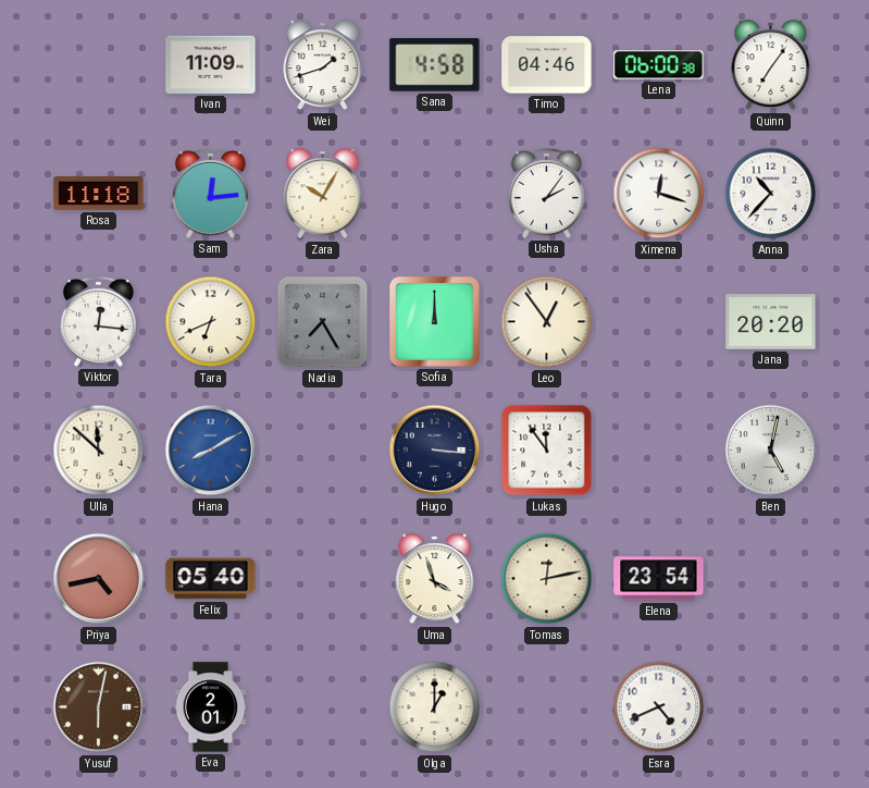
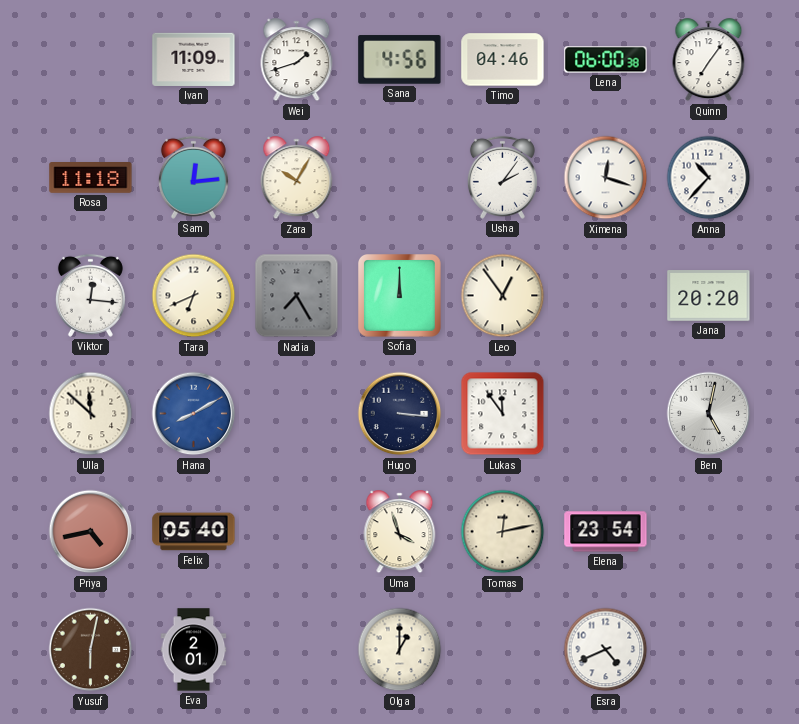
Sana: 4:58 -> 4:56
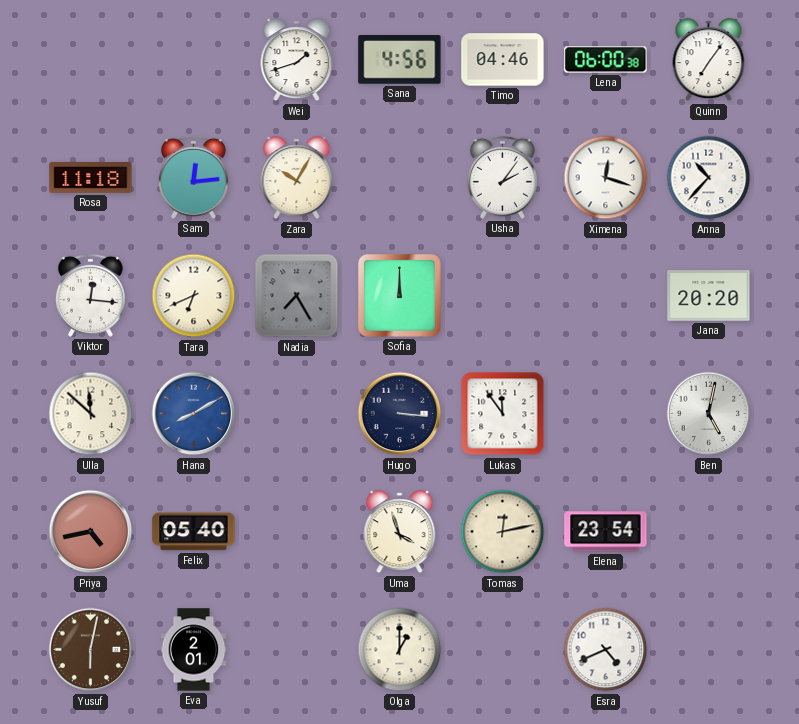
Ivan: 11:09 -> none
Leo: 12:54 -> none
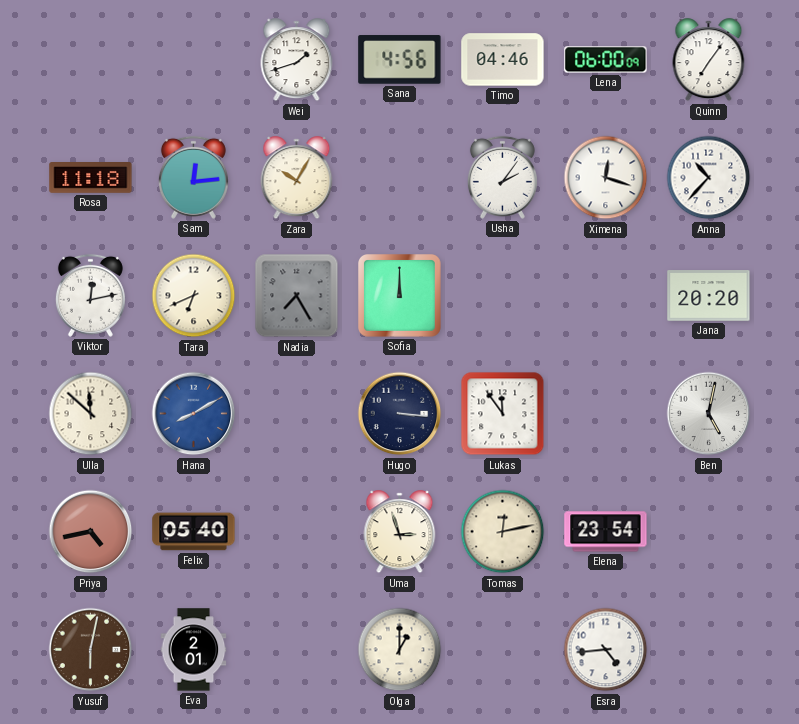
Lena: 06:00:38 -> 06:00:09
Viktor: 12:16 -> 12:13
Uma: 3:57 -> 2:57
Esra: 4:41 -> 4:44
